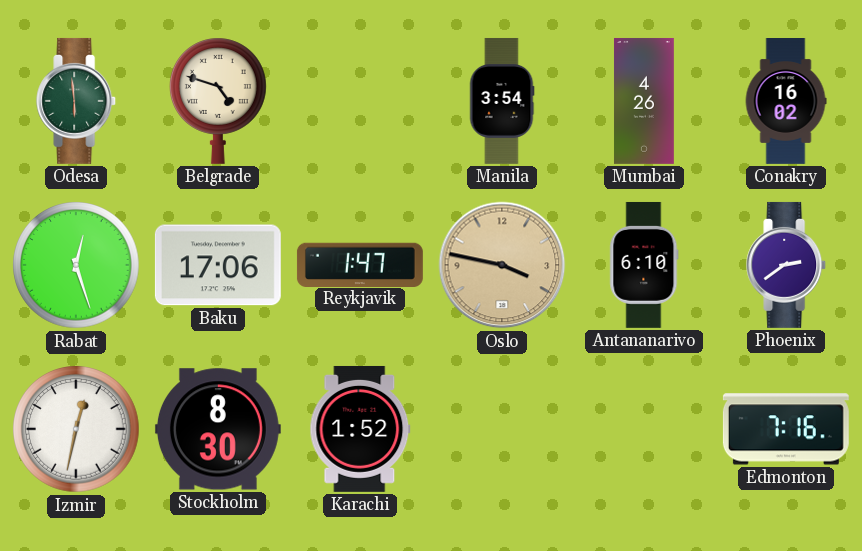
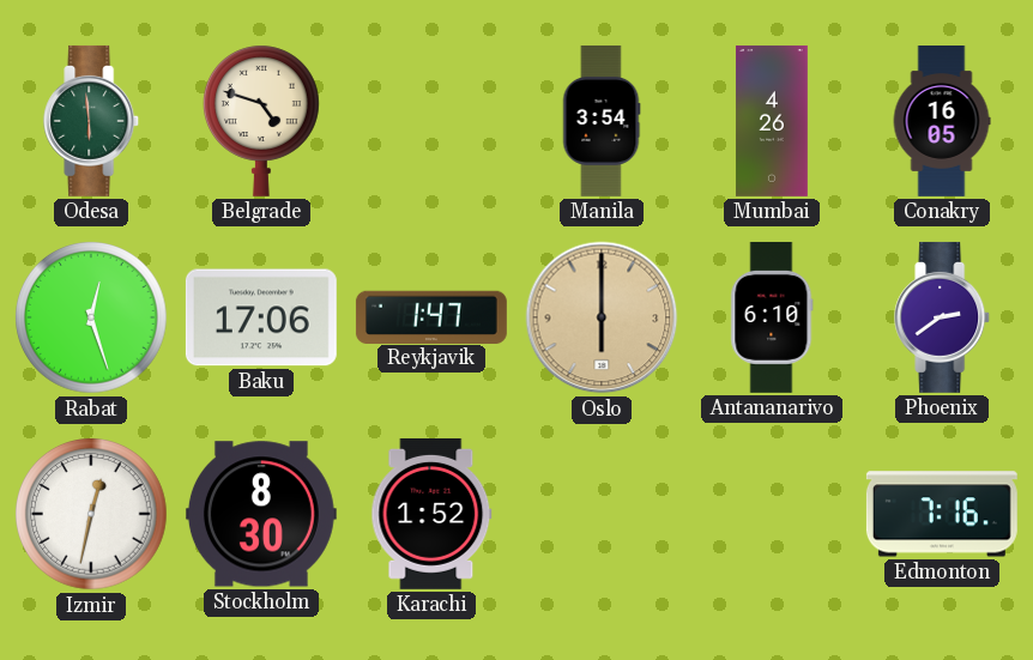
Conakry: 16:02 -> 16:05
Oslo: 3:47 -> 6:00
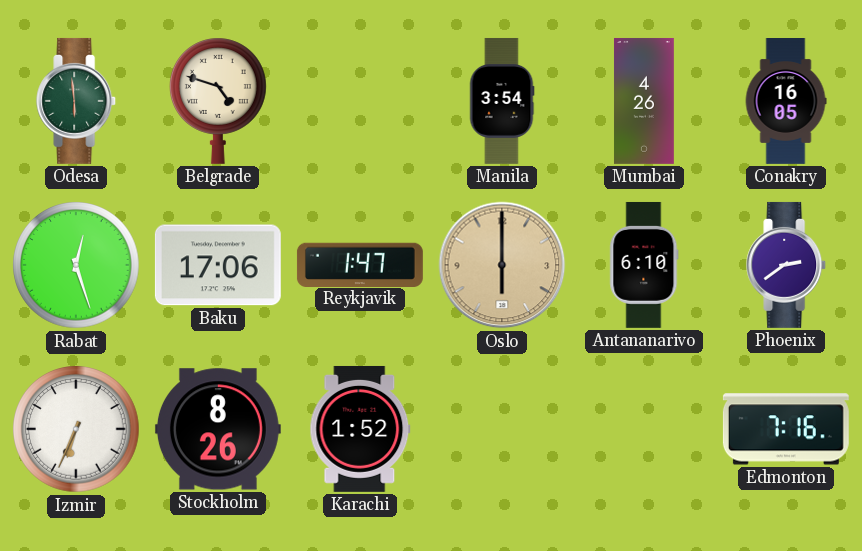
Izmir: 12:32 -> 6:34
Stockholm: 8:30 -> 8:26
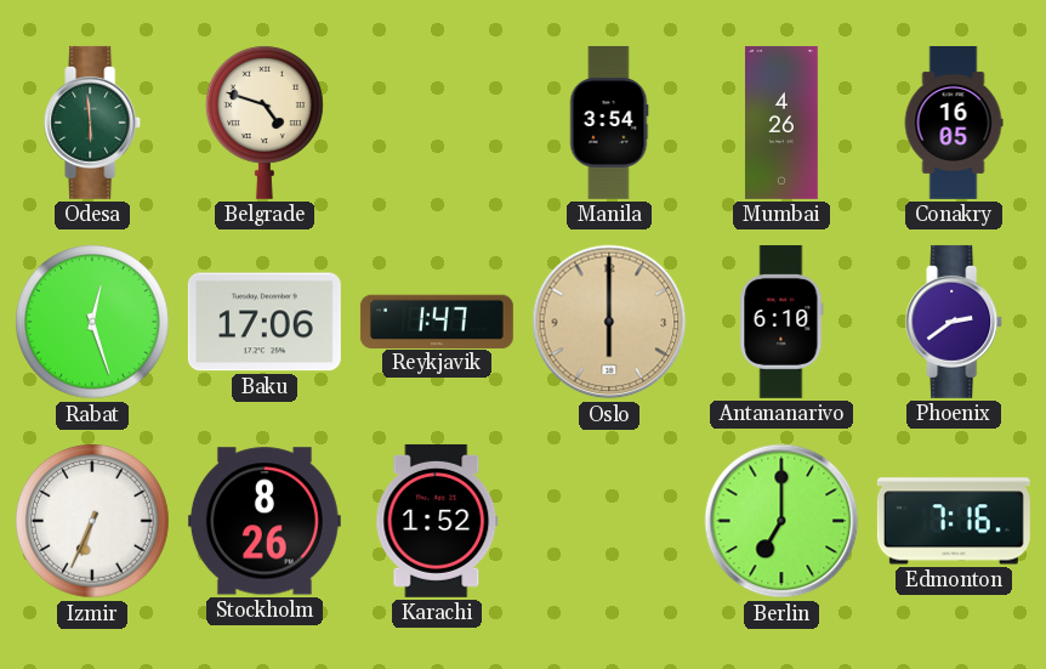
Berlin: none -> 7:00
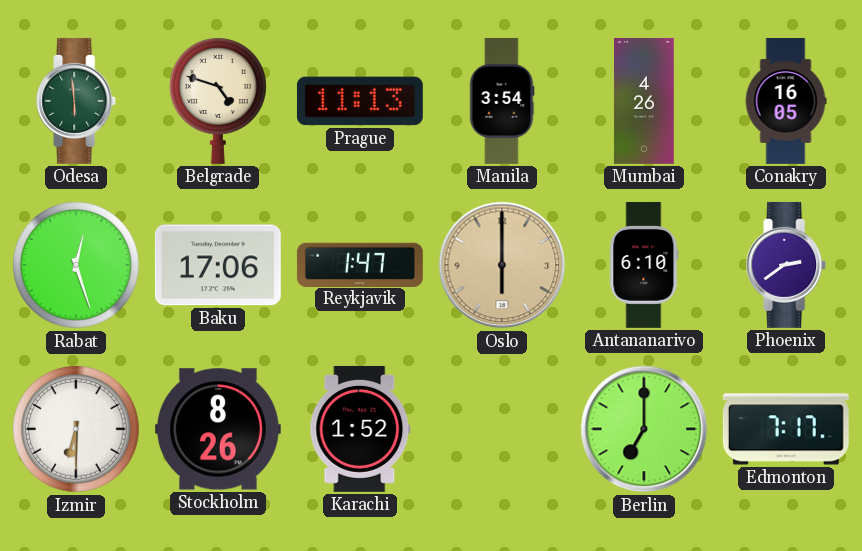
Prague: none -> 11:13
Izmir: 6:34 -> 6:30
Edmonton: 7:16 -> 7:17
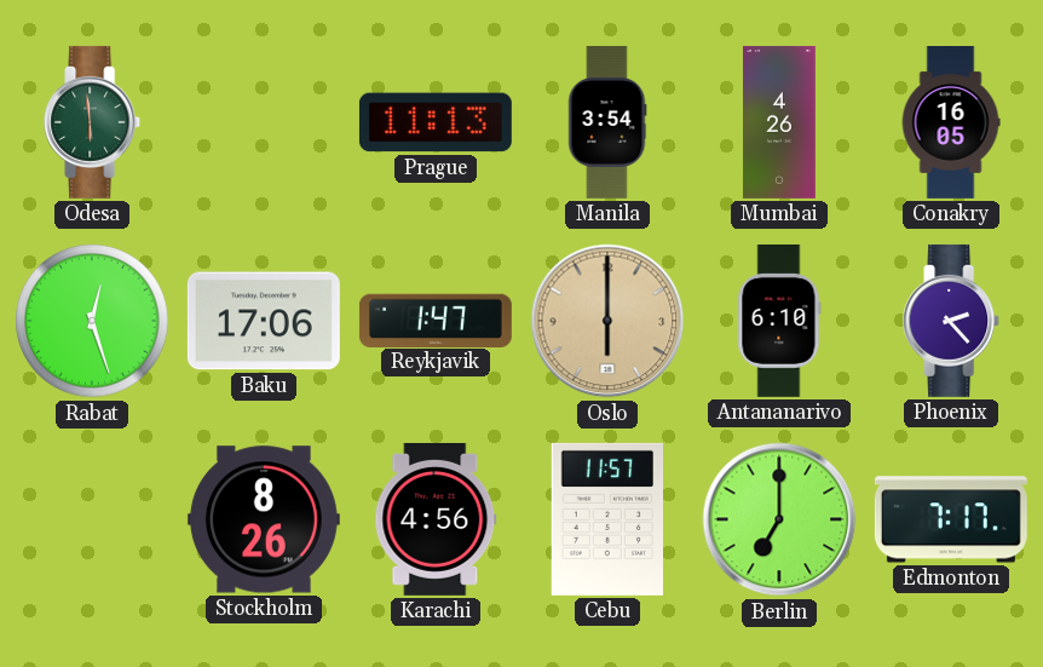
Belgrade: 4:48 -> none
Phoenix: 2:39 -> 2:23
Izmir: 6:30 -> none
Karachi: 1:52 -> 4:56
Cebu: none -> 11:57
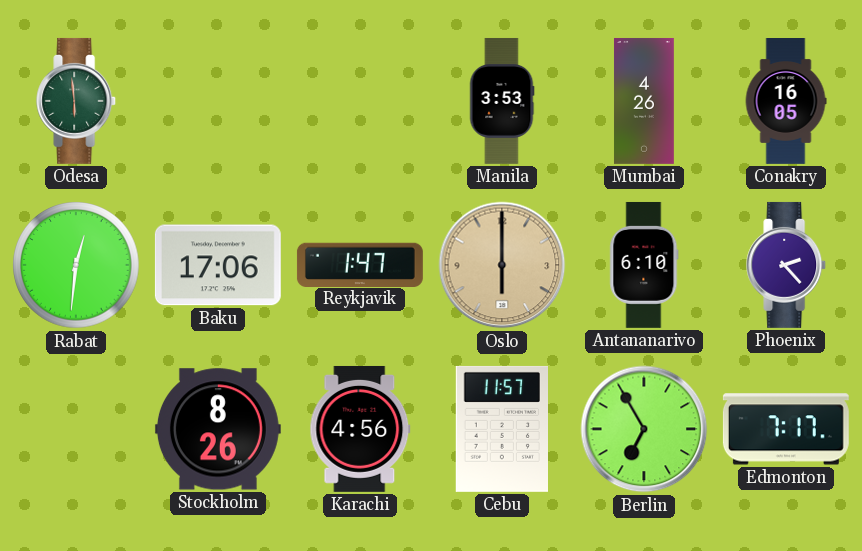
Prague: 11:13 -> none
Manila: 3:54 -> 3:53
Rabat: 12:27 -> 12:31
Berlin: 7:00 -> 6:55
